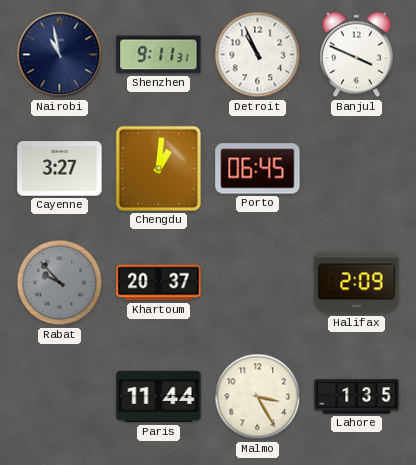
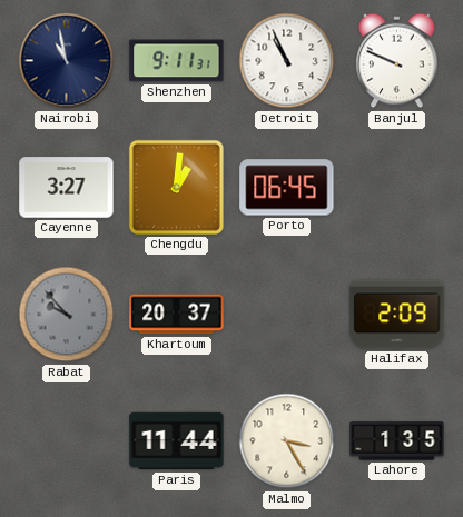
Banjul: 3:49 -> 9:49
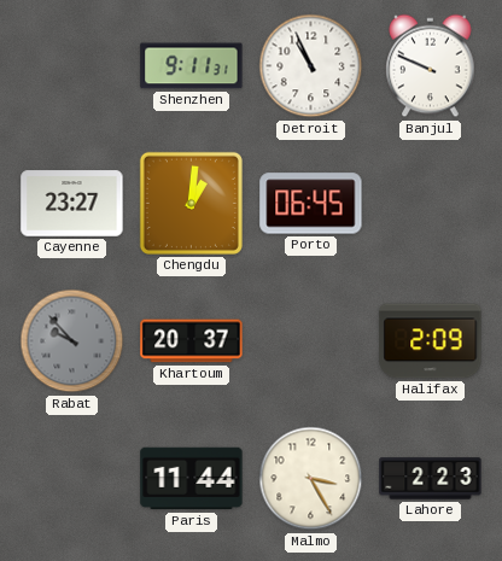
Nairobi: 10:58 -> none
Cayenne: 3:27 -> 23:27
Lahore: 1:35 -> 2:23
